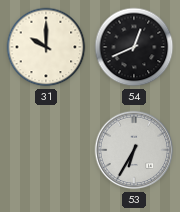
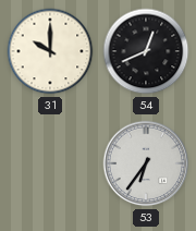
53: 6:35 -> 6:36
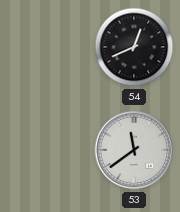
31: 10:00 -> none
53: 6:36 -> 11:39
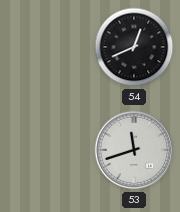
53: 11:39 -> 11:42
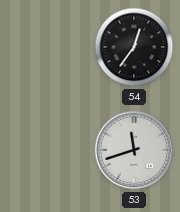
54: 12:41 -> 12:36
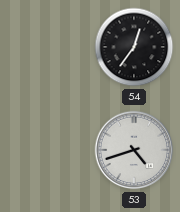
53: 11:42 -> 4:42
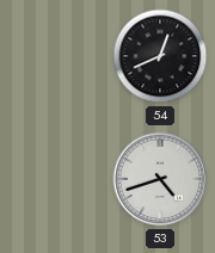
54: 12:36 -> 12:41
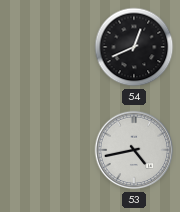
53: 4:42 -> 4:43
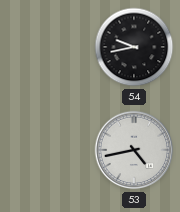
54: 12:41 -> 9:43
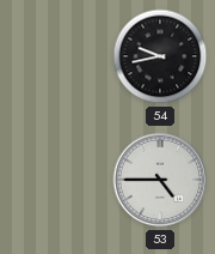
53: 4:43 -> 4:45
